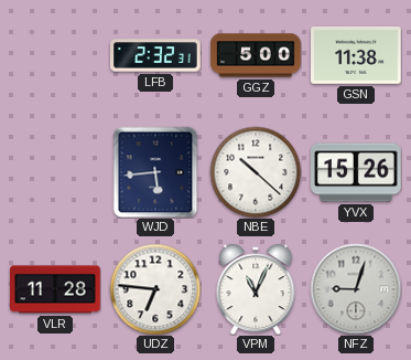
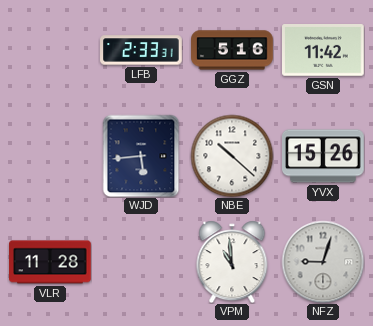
LFB: 2:32 -> 2:33
GGZ: 5:00 -> 5:16
GSN: 11:38 -> 11:42
UDZ: 6:46 -> none
VPM: 11:04 -> 10:59
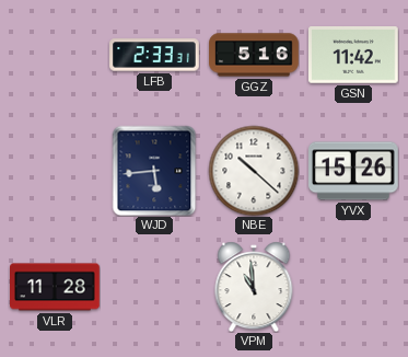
NFZ: 9:03 -> none
